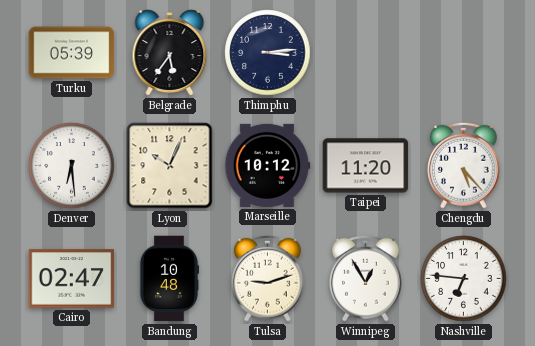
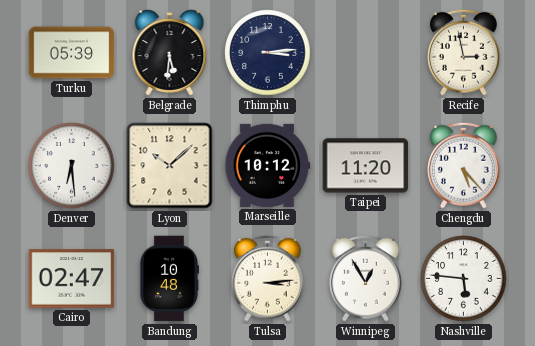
Belgrade: 5:36 -> 5:31
Recife: none -> 2:58
Lyon: 10:04 -> 10:08
Tulsa: 9:12 -> 3:14
Nashville: 6:46 -> 5:46
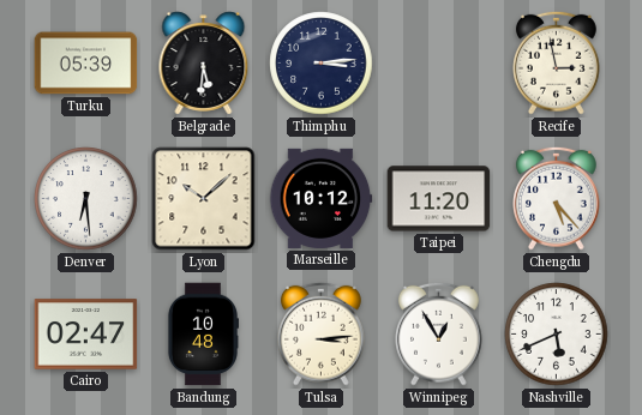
Nashville: 5:46 -> 5:41
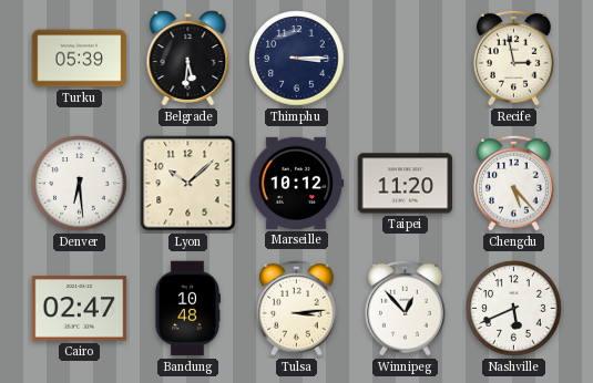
Thimphu: 3:14 -> 3:15
Winnipeg: 12:55 -> 12:53
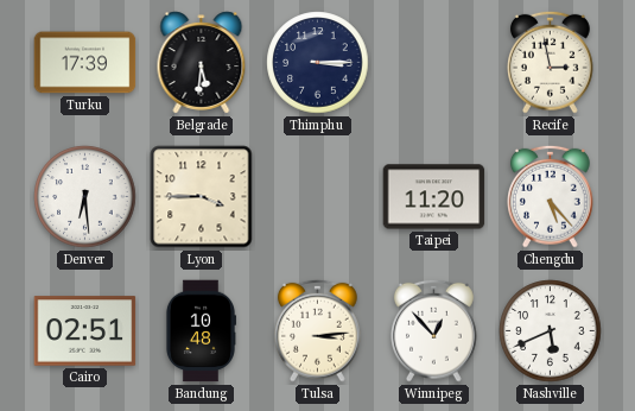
Turku: 05:39 -> 17:39
Lyon: 10:08 -> 3:45
Marseille: 10:12 -> none
Cairo: 02:47 -> 02:51
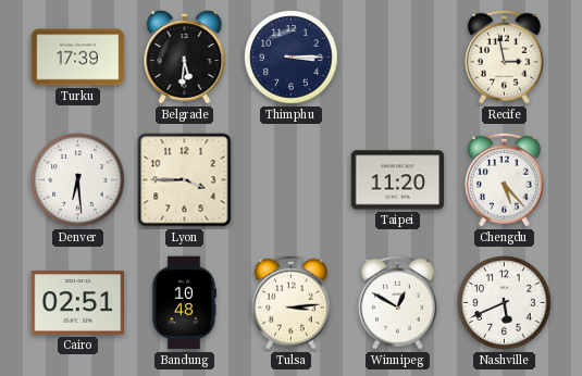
Winnipeg: 12:53 -> 12:50
